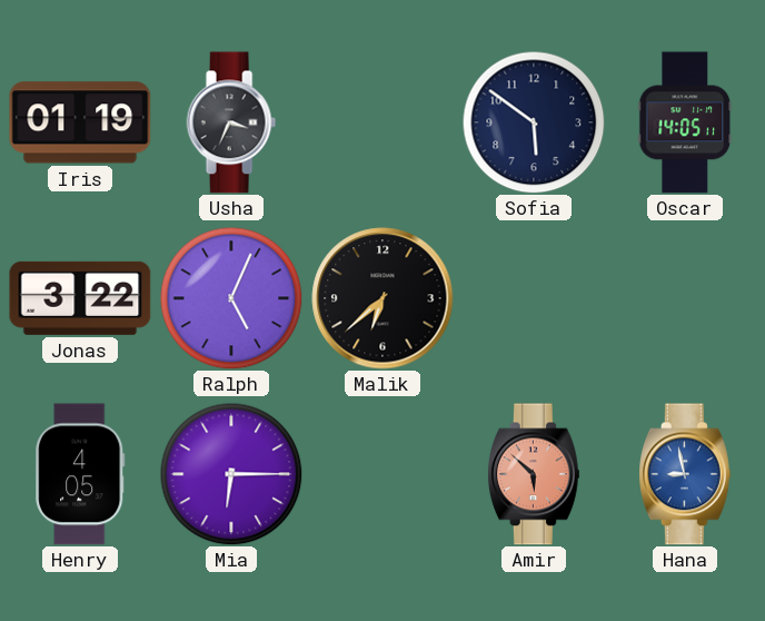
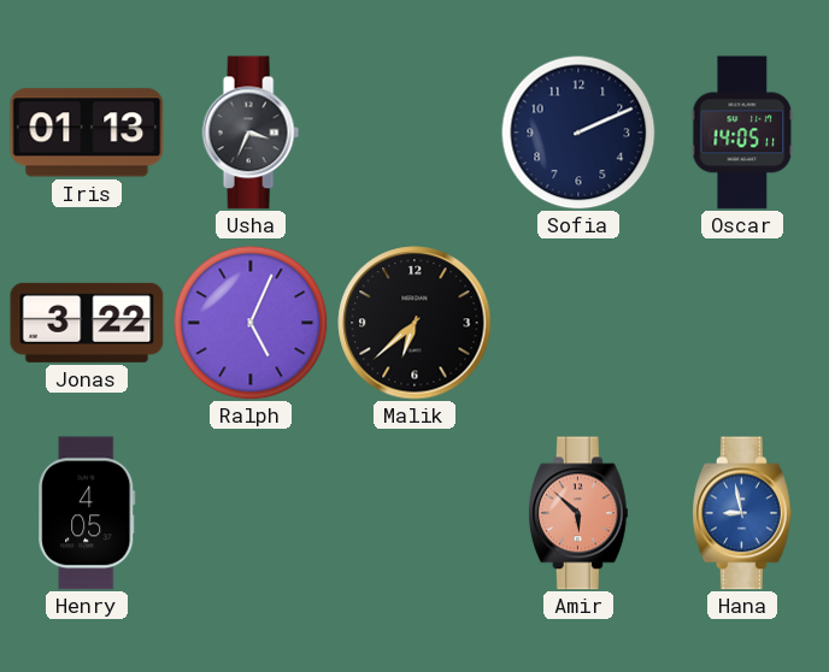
Iris: 01:19 -> 01:13
Sofia: 5:51 -> 2:11
Mia: 6:15 -> none
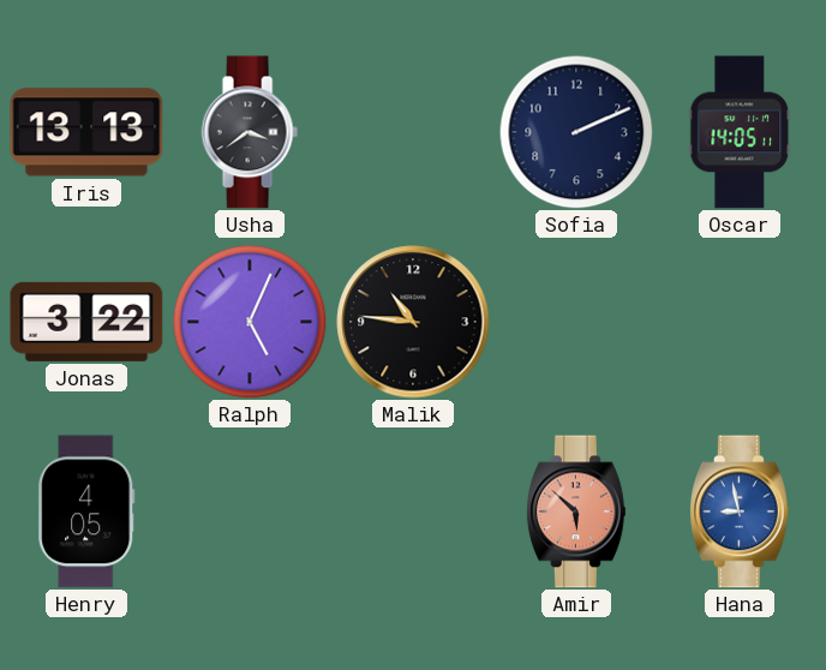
Iris: 01:13 -> 13:13
Usha: 3:34 -> 3:39
Malik: 6:38 -> 10:46
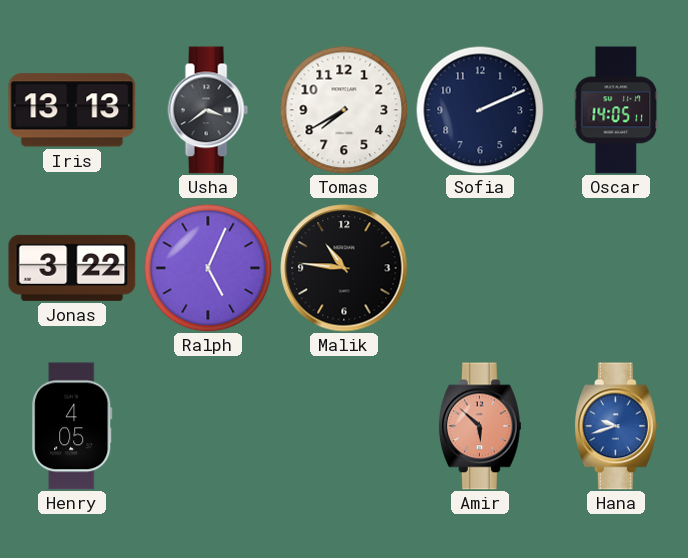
Tomas: none -> 7:40
Hana: 8:58 -> 9:42
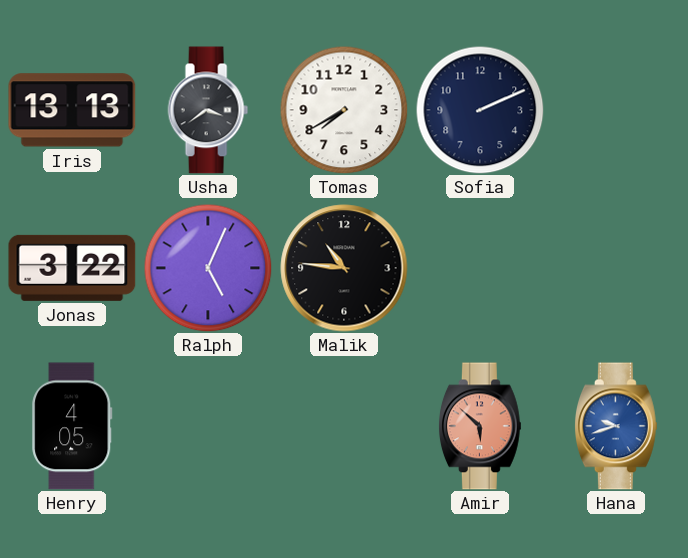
Oscar: 14:05 -> none
